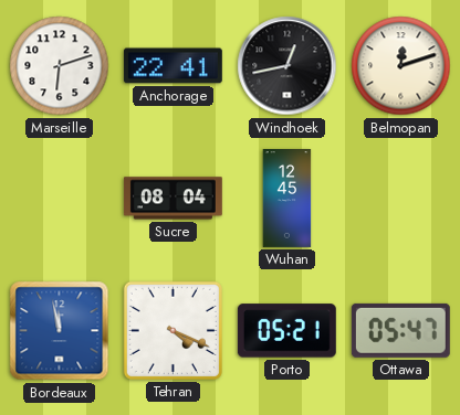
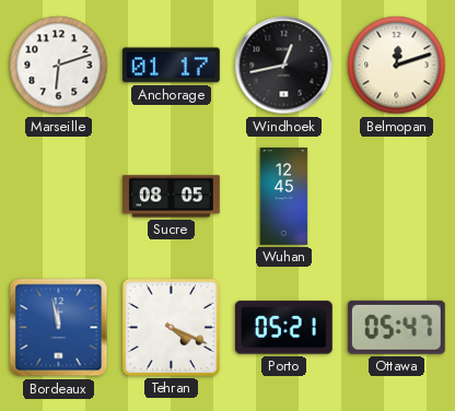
Anchorage: 22:41 -> 01:17
Sucre: 08:04 -> 08:05
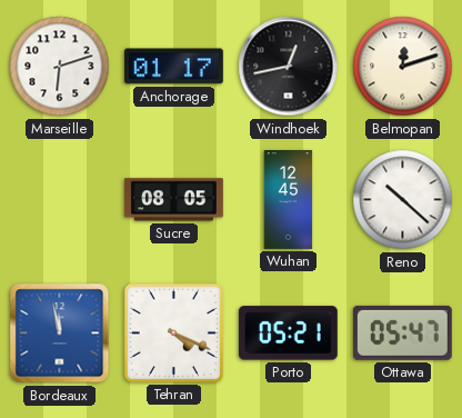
Reno: none -> 10:22
